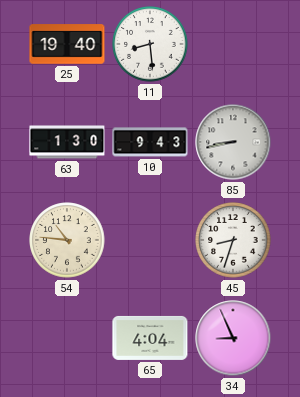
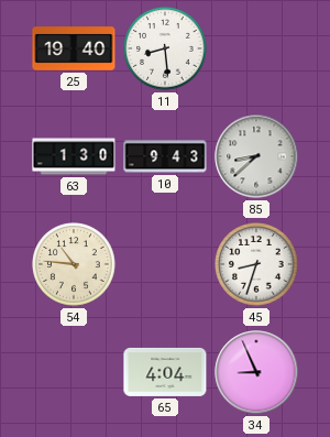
85: 8:43 -> 8:38
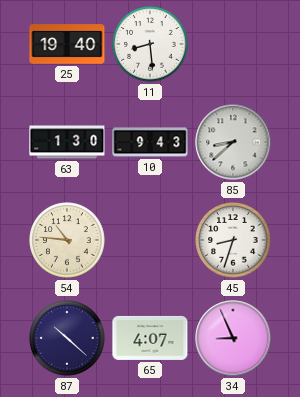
87: none -> 10:22
65: 4:04 -> 4:07
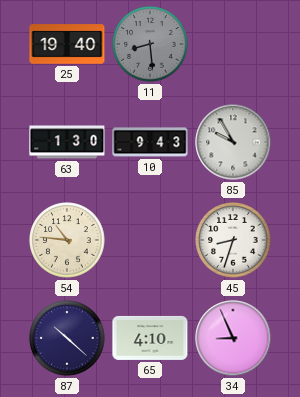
11 dial: white -> grey
85: 8:38 -> 9:55
65: 4:07 -> 4:10
